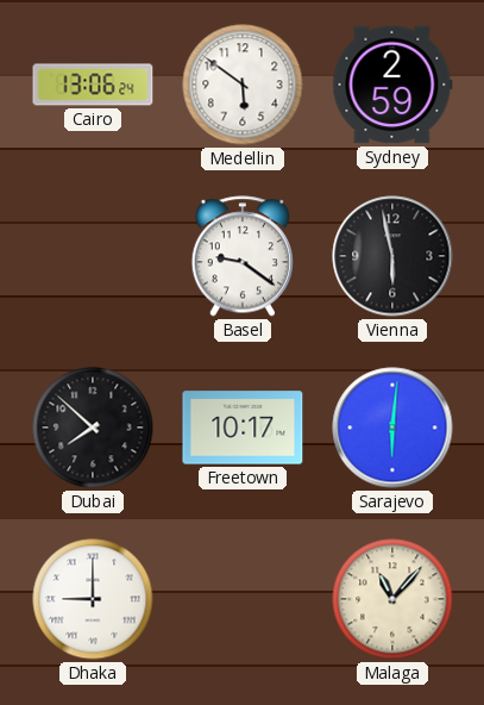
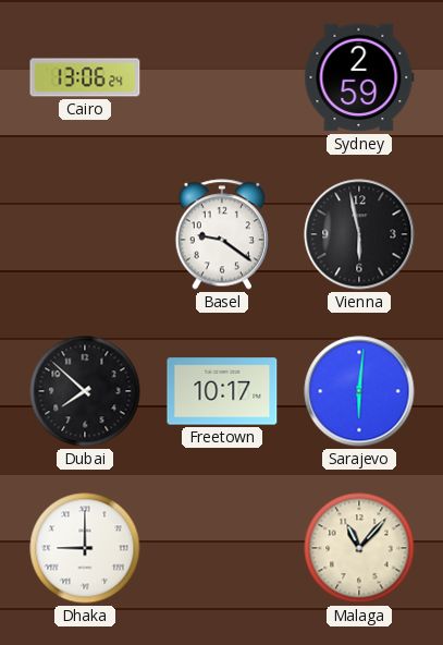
Medellin: 5:51 -> none
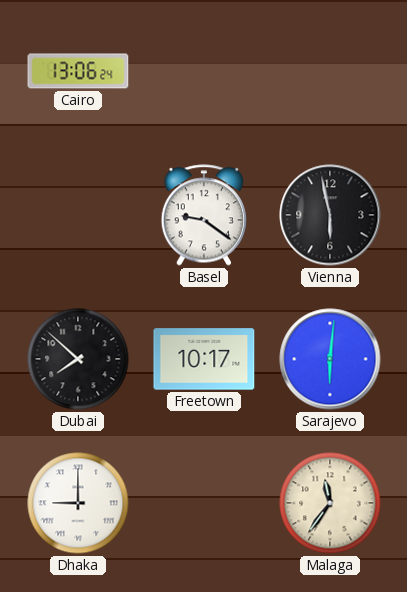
Sydney: 2:59 -> none
Malaga: 11:07 -> 11:36
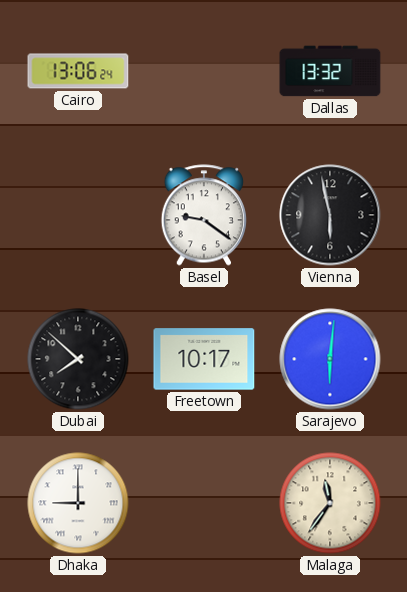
Dallas: none -> 13:32
